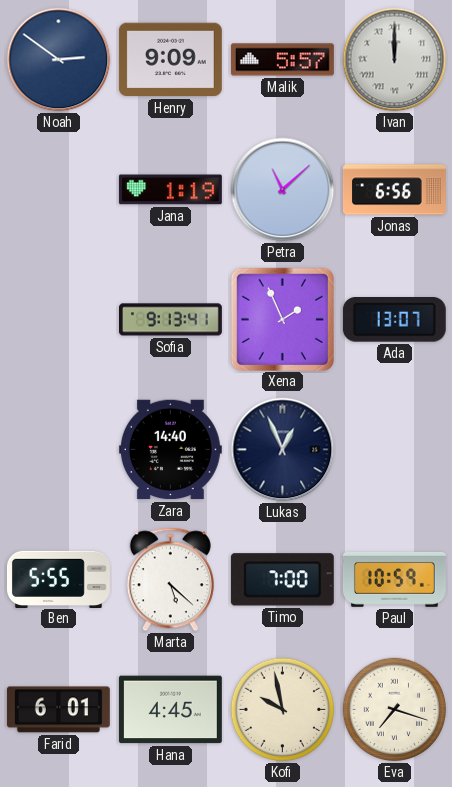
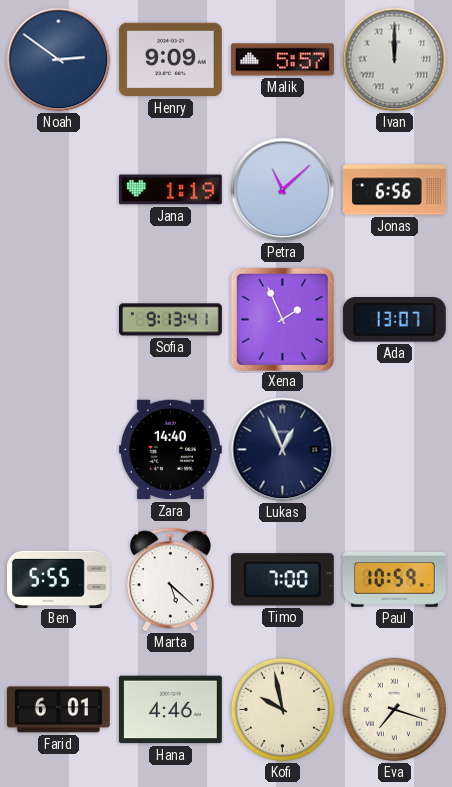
Hana: 4:45 -> 4:46
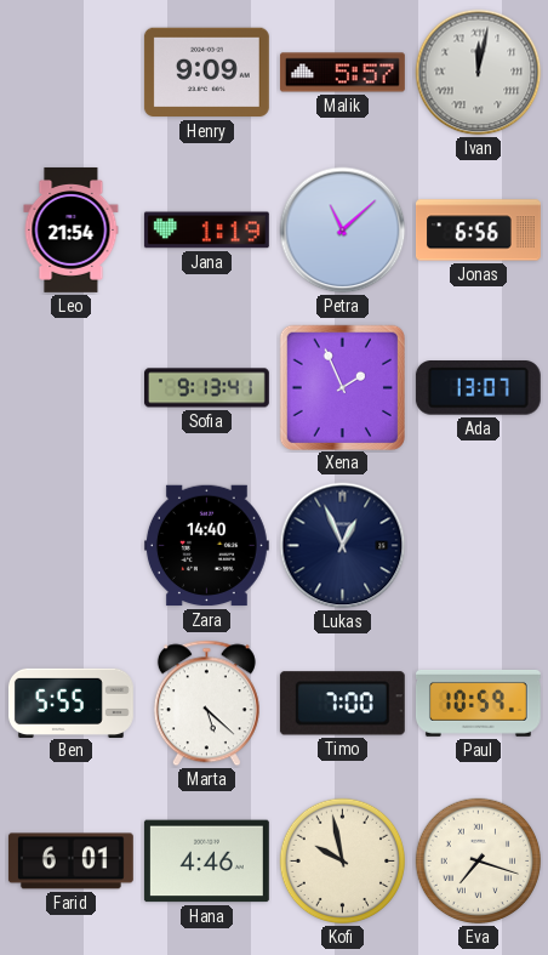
Noah: 2:51 -> none
Ivan: 12:00 -> 12:02
Leo: none -> 21:54
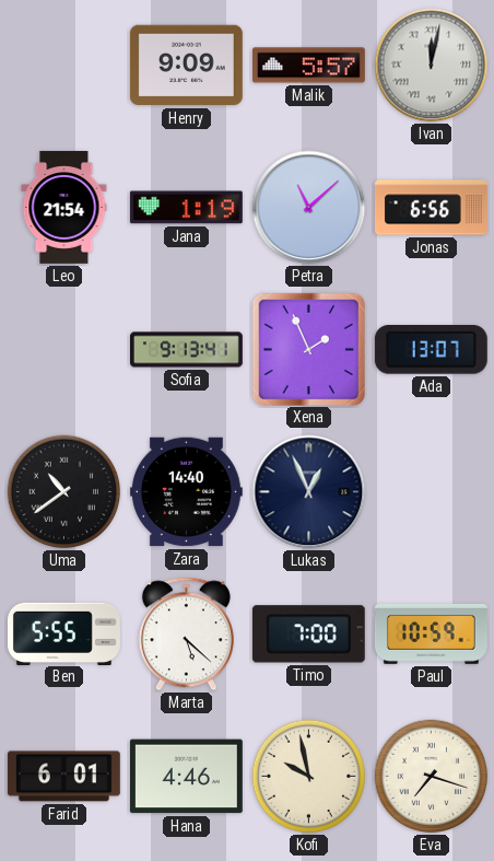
Uma: none -> 10:39
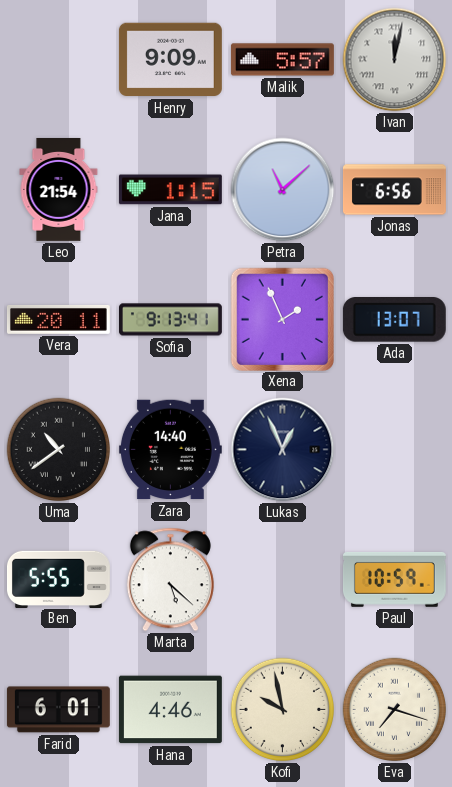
Jana: 1:19 -> 1:15
Vera: none -> 20:11
Timo: 7:00 -> none
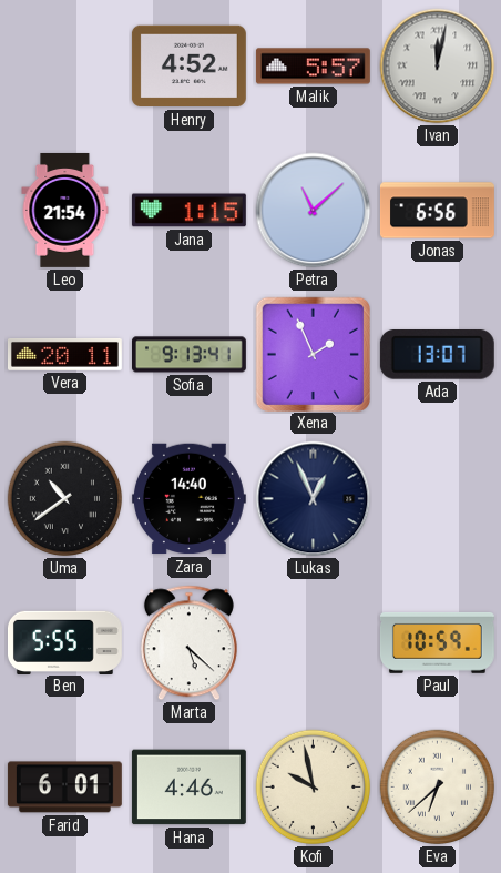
Henry: 9:09 -> 4:52
Eva: 7:18 -> 6:38
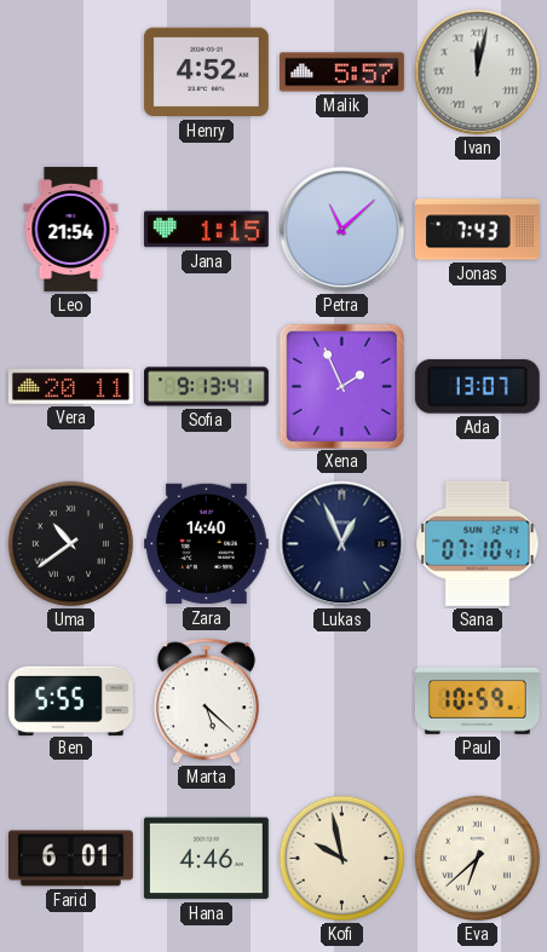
Jonas: 6:56 -> 7:43
Sana: none -> 07:10
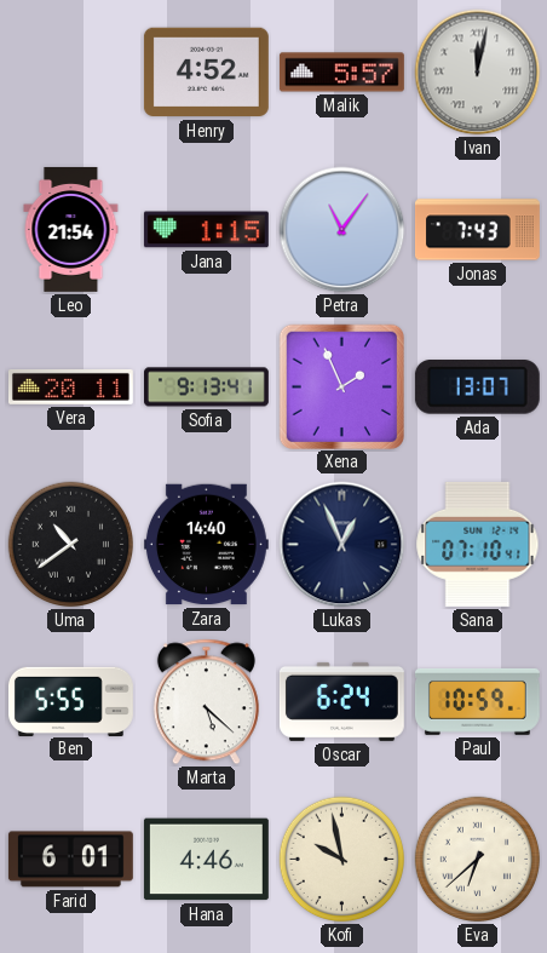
Petra: 11:08 -> 11:06
Oscar: none -> 6:24
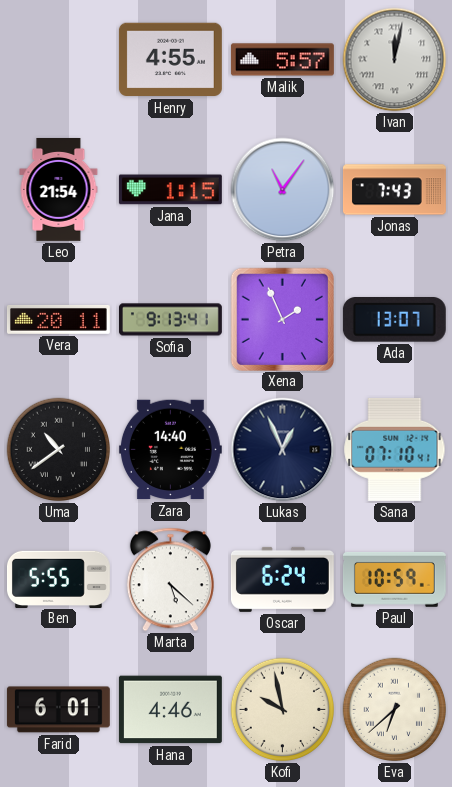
Henry: 4:52 -> 4:55
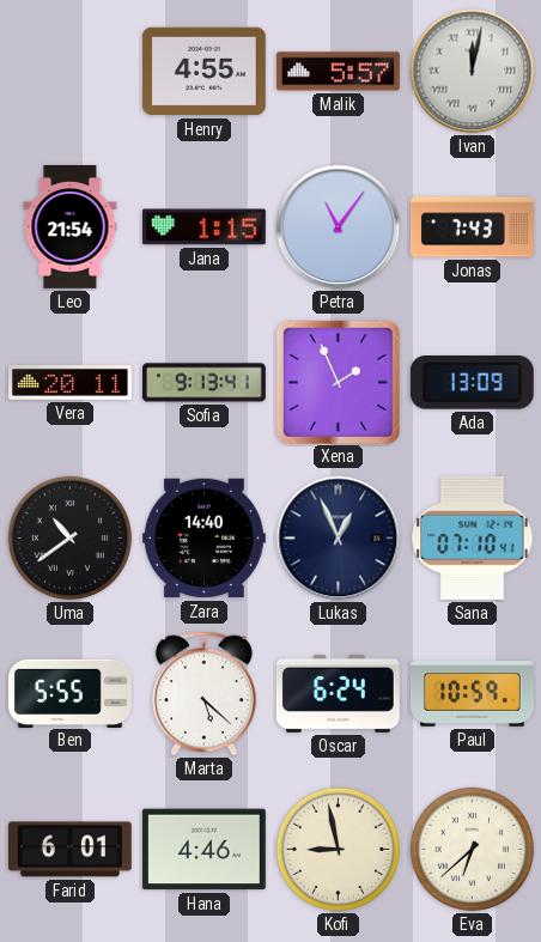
Ada: 13:07 -> 13:09
Kofi: 9:58 -> 8:58
